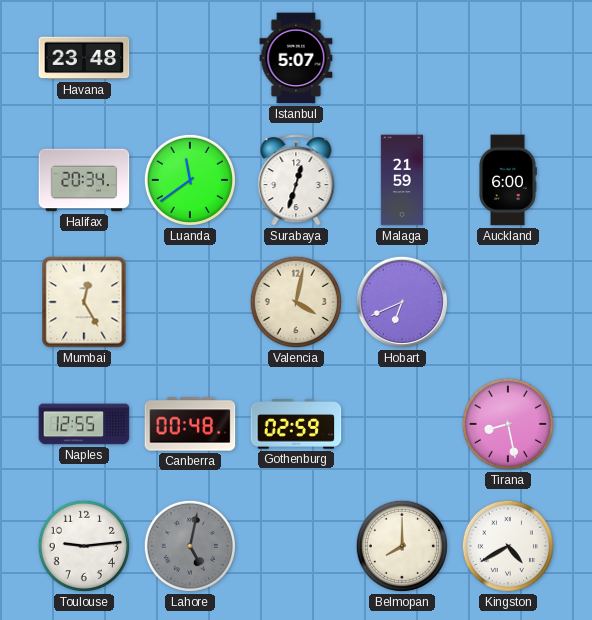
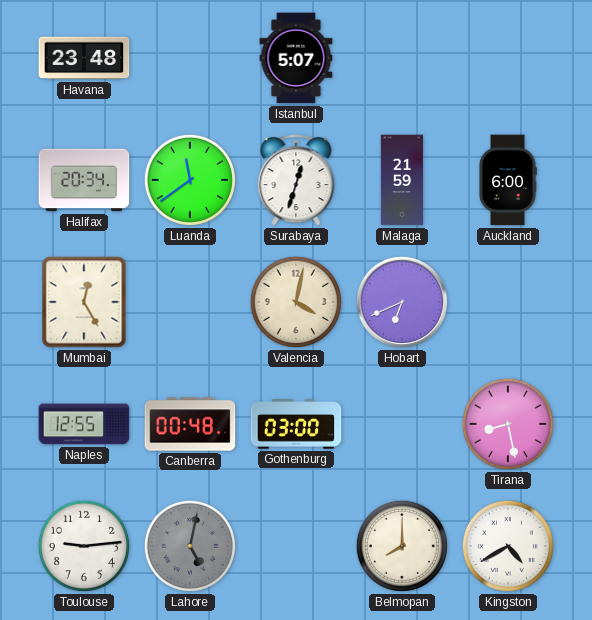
Gothenburg: 02:59 -> 03:00
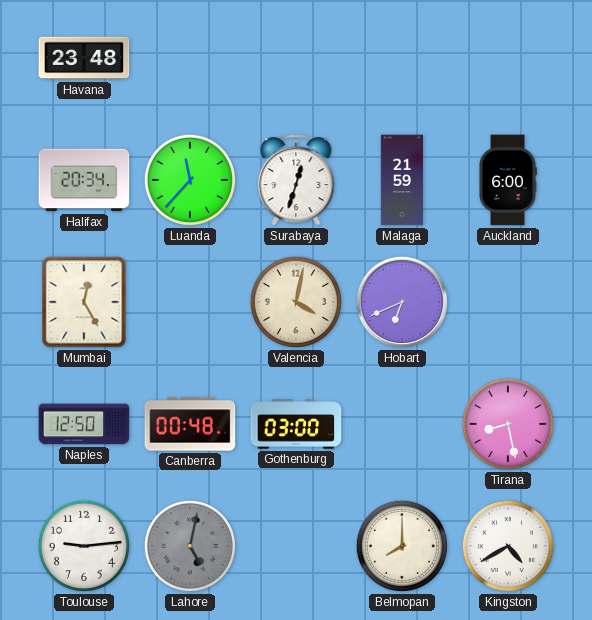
Istanbul: 5:07 -> none
Luanda: 11:39 -> 11:37
Naples: 12:55 -> 12:50
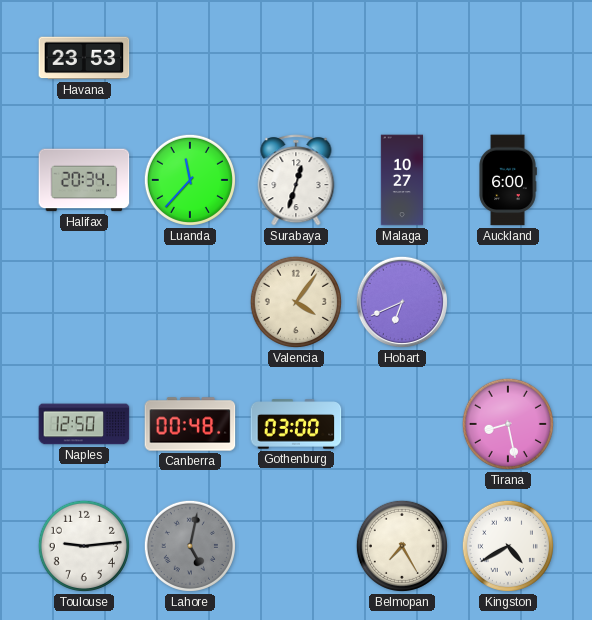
Havana: 23:48 -> 23:53
Malaga: 21:59 -> 10:27
Mumbai: 12:25 -> none
Valencia: 4:02 -> 4:06
Belmopan: 8:00 -> 7:25
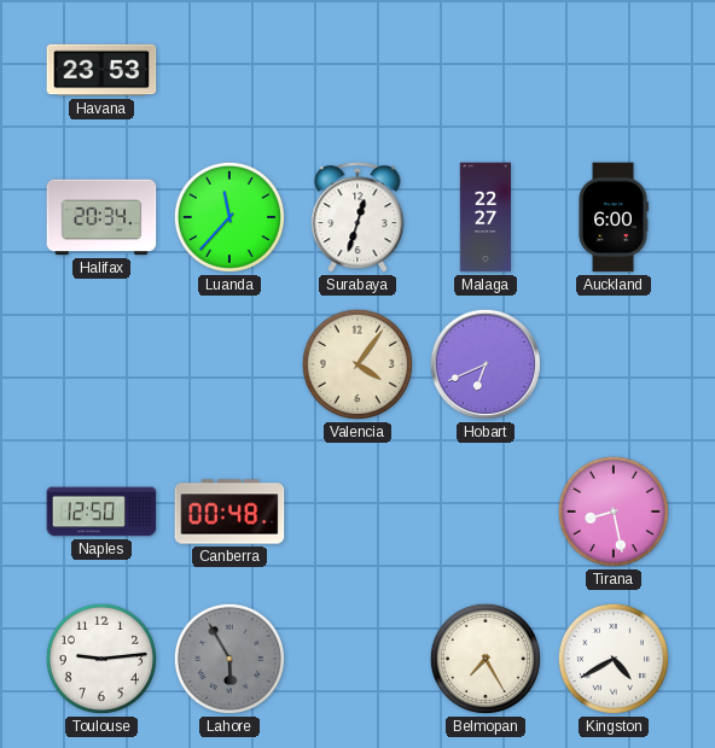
Malaga: 10:27 -> 22:27
Gothenburg: 03:00 -> none
Lahore: 5:02 -> 5:55
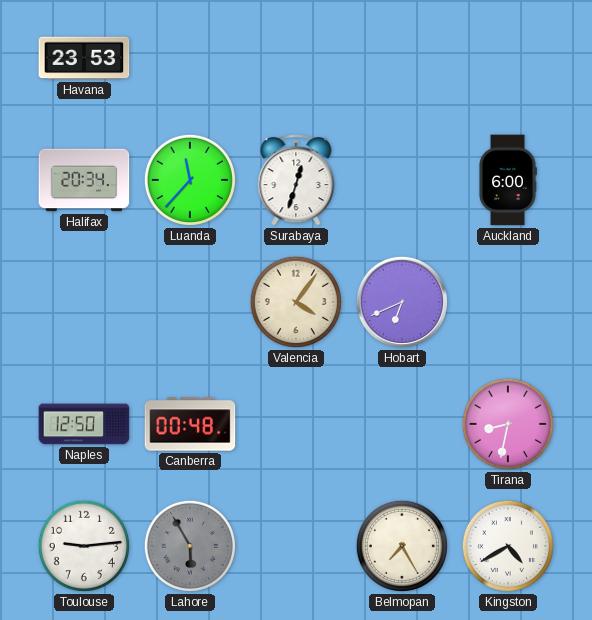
Malaga: 22:27 -> none
Tirana: 8:28 -> 8:32
